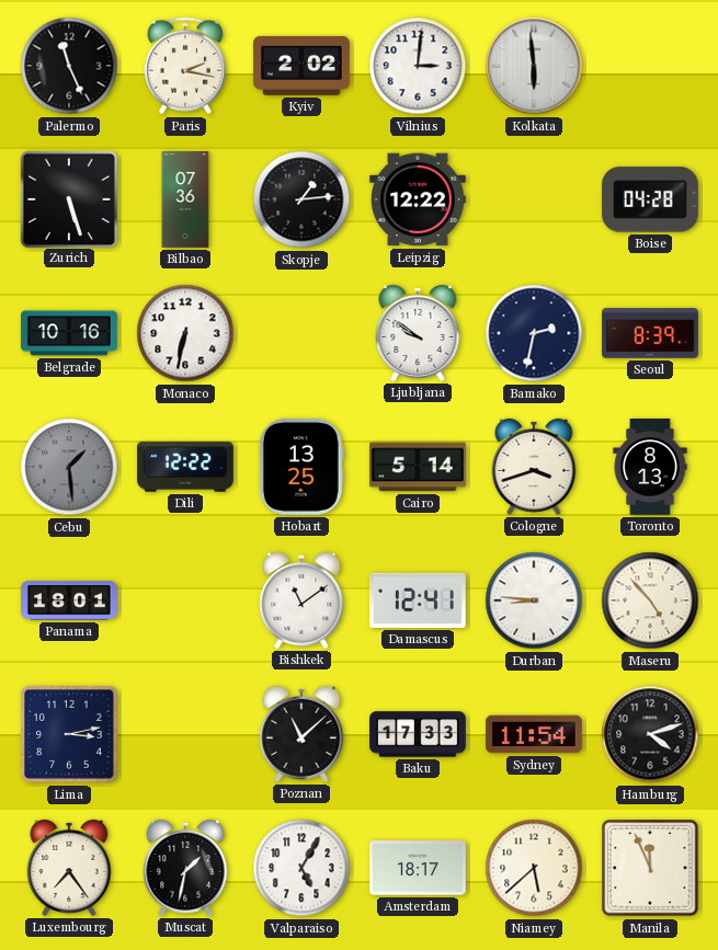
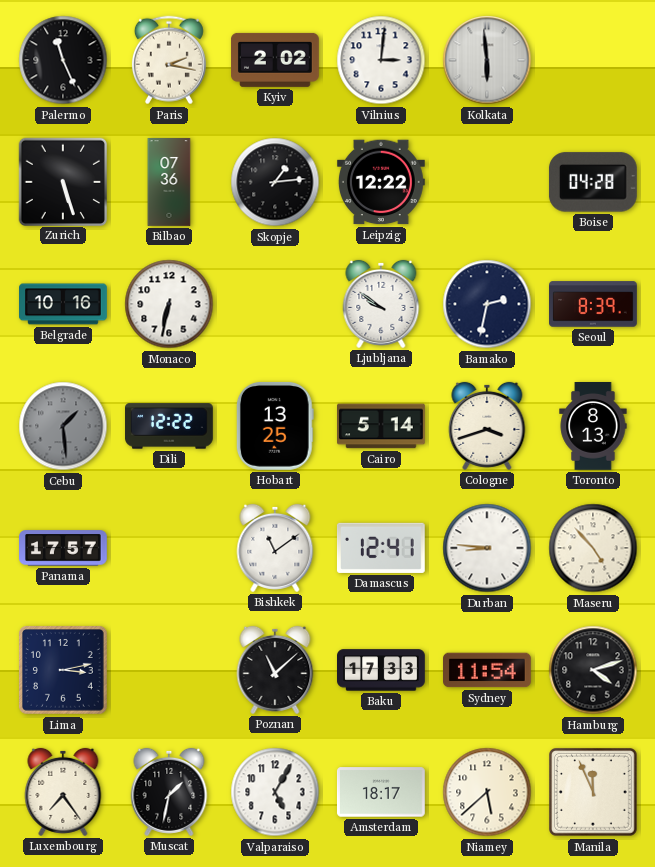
Panama: 18:01 -> 17:57
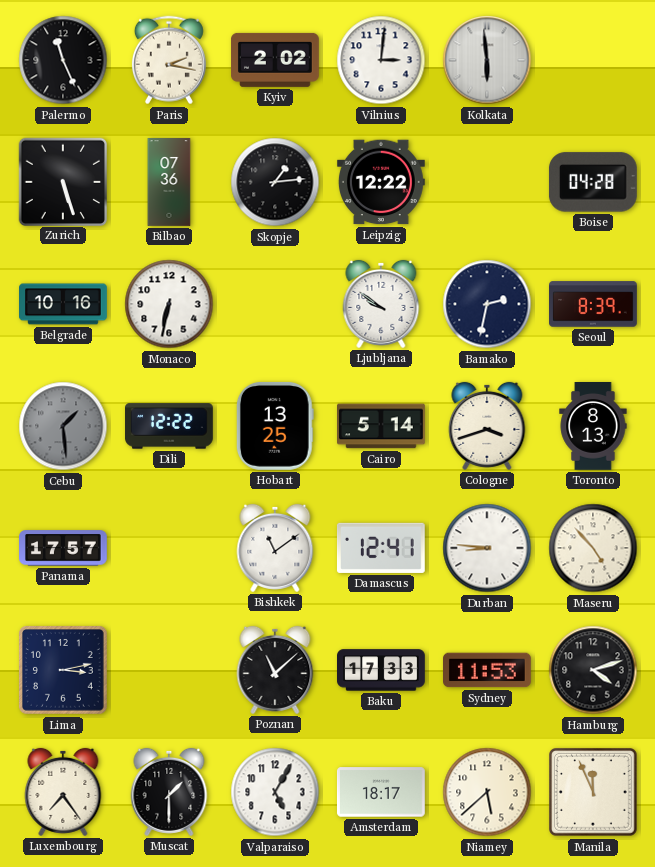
Sydney: 11:54 -> 11:53
Muscat: 1:32 -> 1:30
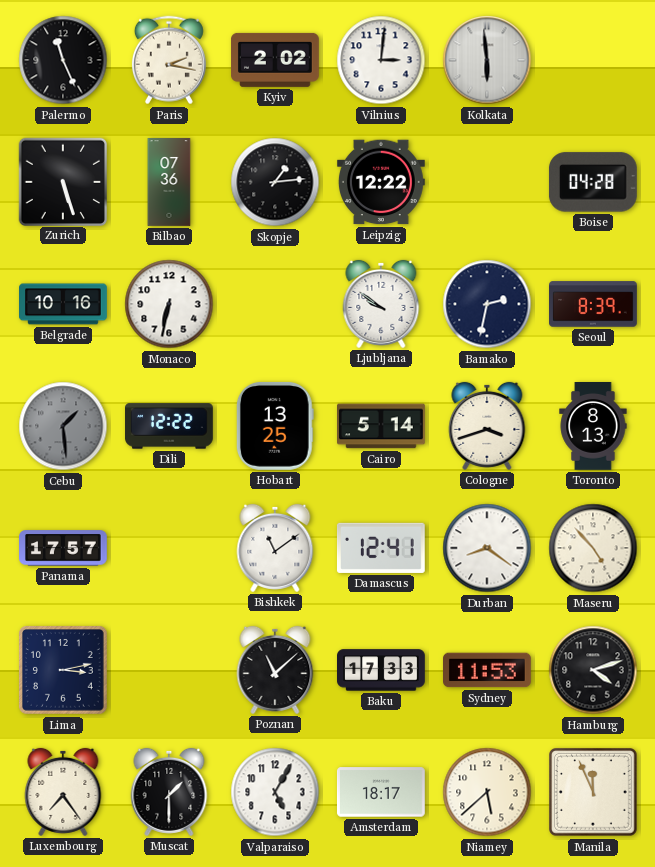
Durban: 8:46 -> 8:21
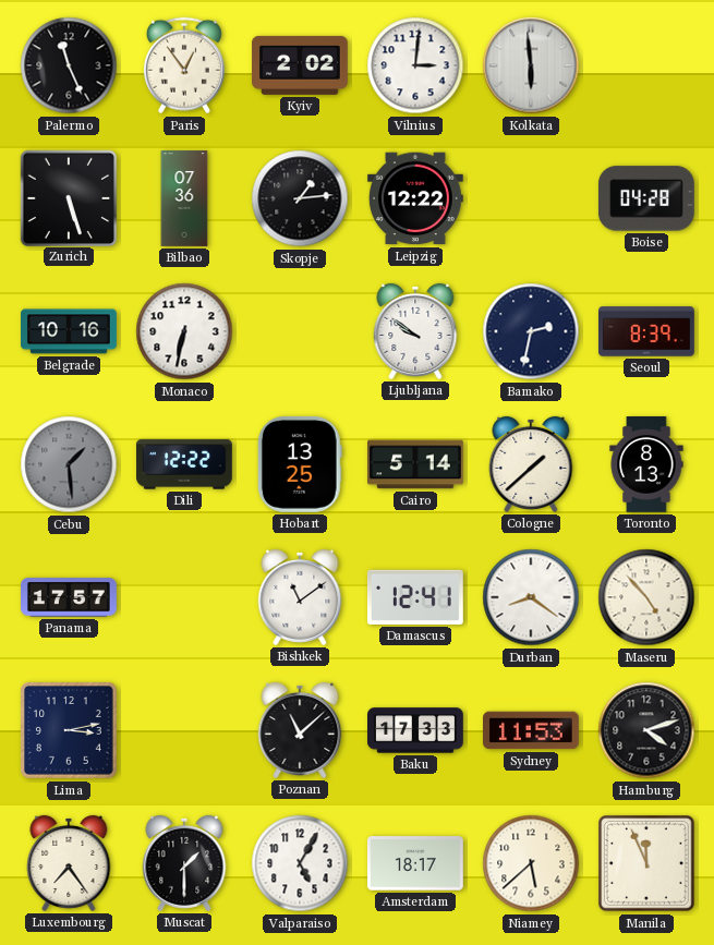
Paris: 2:17 -> 12:54
Cologne: 3:42 -> 1:38
